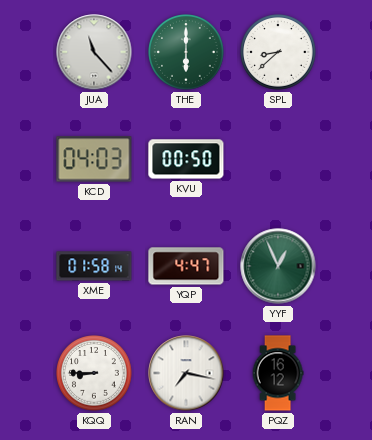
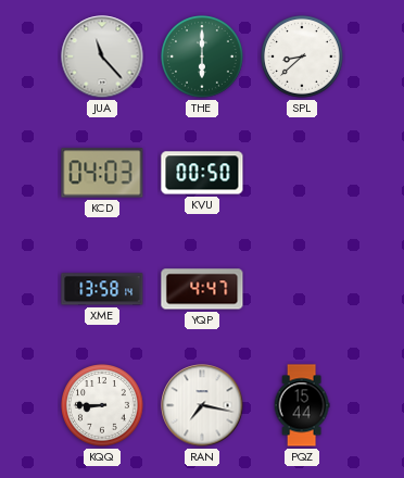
XME: 01:58 -> 13:58
YYF: 12:56 -> none
PQZ: 16:12 -> 15:44
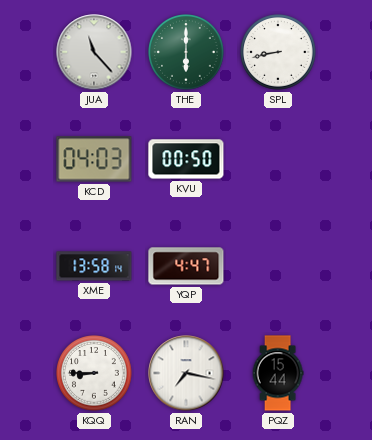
SPL: 8:38 -> 8:43
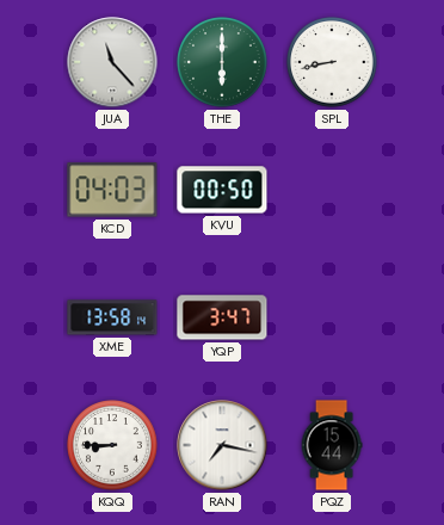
YQP: 4:47 -> 3:47
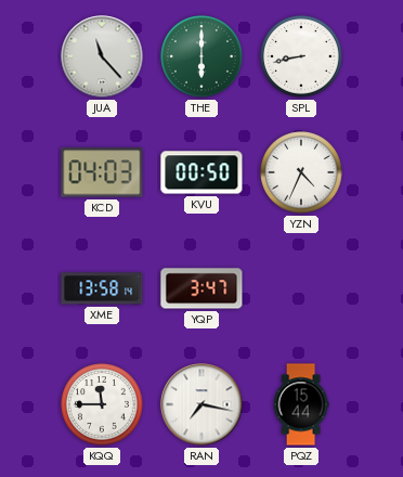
YZN: none -> 4:34
KQQ: 8:45 -> 11:45
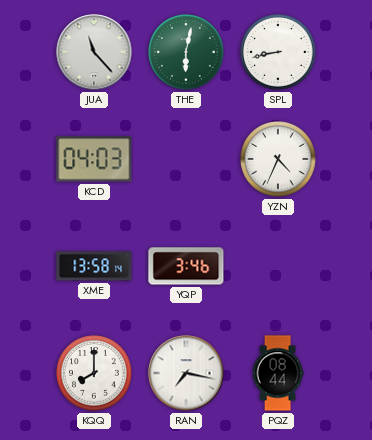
THE: 6:00 -> 6:02
KVU: 00:50 -> none
YQP: 3:47 -> 3:46
KQQ: 11:45 -> 8:00
PQZ: 15:44 -> 08:44
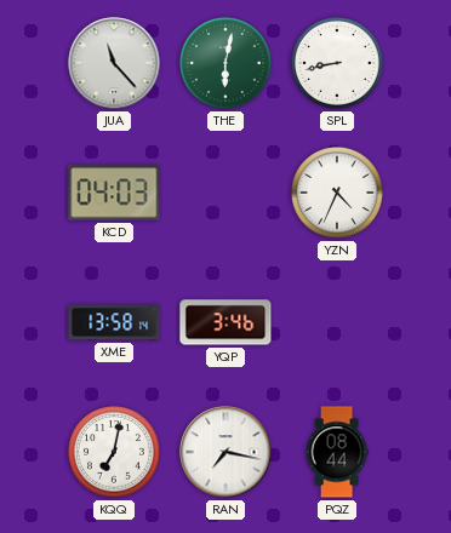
KQQ: 8:00 -> 7:02
